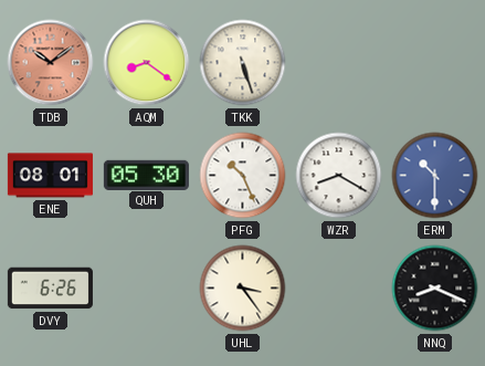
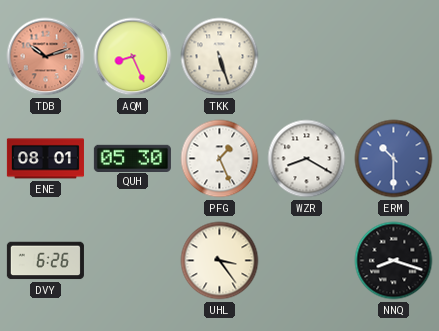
TDB: 10:09 -> 10:12
AQM: 8:21 -> 8:26
PFG: 10:26 -> 1:26
NNQ: 8:19 -> 8:18
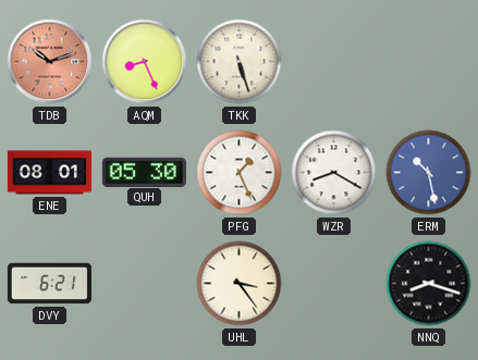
ERM: 10:30 -> 10:28
DVY: 6:26 -> 6:21
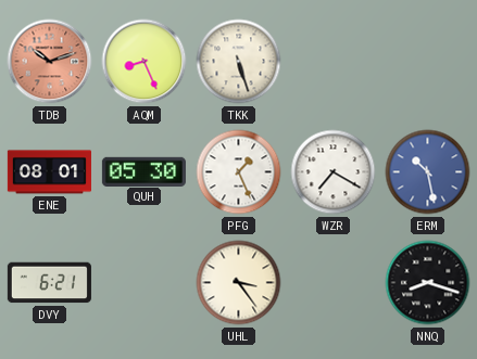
WZR: 8:20 -> 7:20
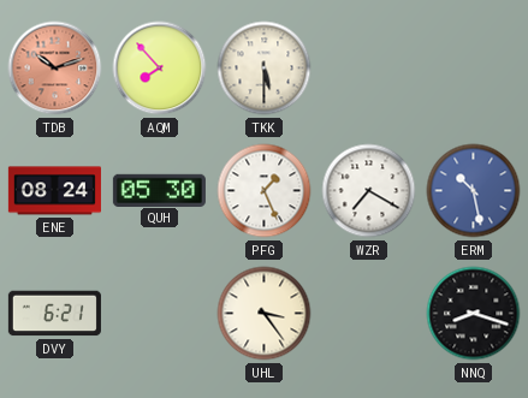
AQM: 8:26 -> 7:53
TKK: 5:27 -> 5:30
ENE: 08:01 -> 08:24
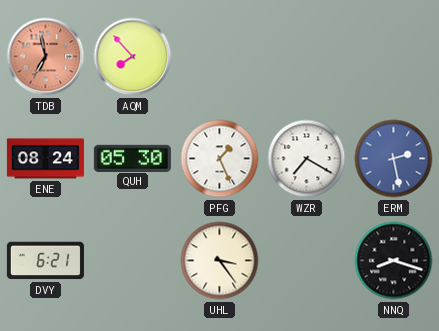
TDB: 10:12 -> 6:58
TKK: 5:30 -> none
ERM: 10:28 -> 2:28
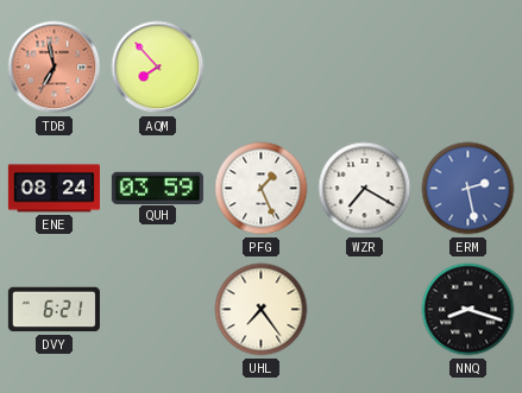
QUH: 05:30 -> 03:59
UHL: 3:24 -> 7:24
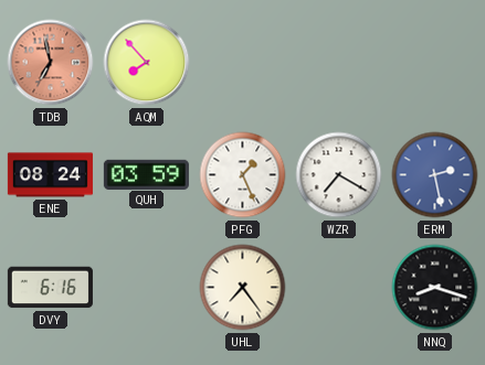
DVY: 6:21 -> 6:16
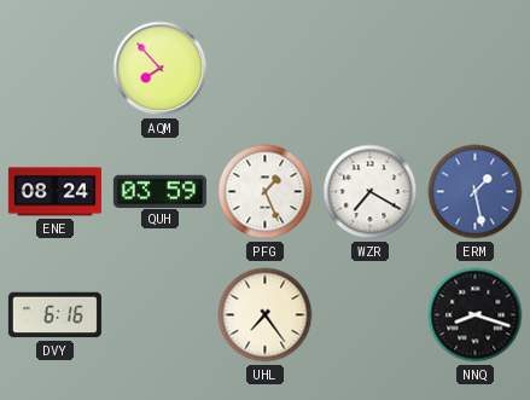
TDB: 6:58 -> none
ERM: 2:28 -> 1:28
